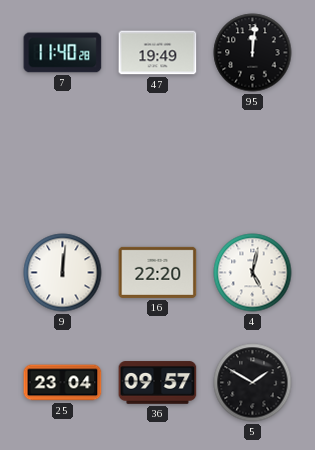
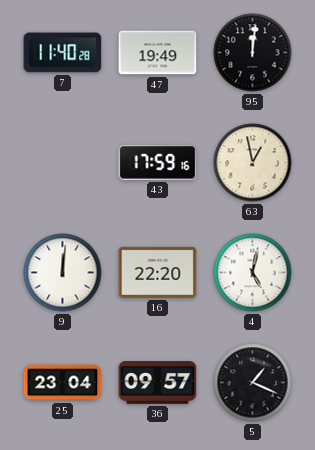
43: none -> 17:59
63: none -> 12:58
5: 1:50 -> 1:19
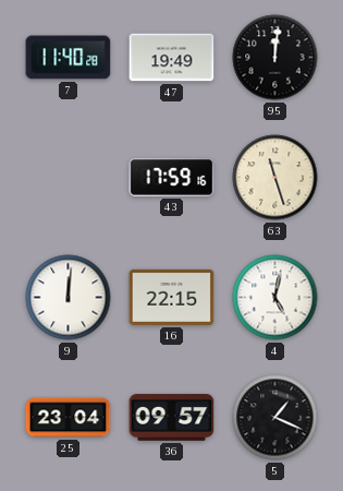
63: 12:58 -> 11:27
16: 22:20 -> 22:15
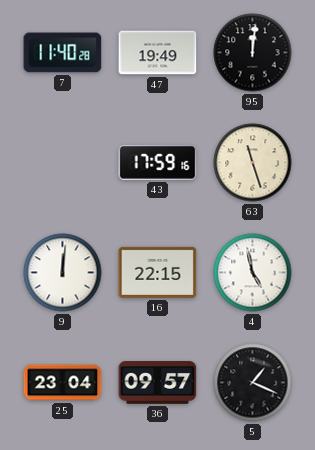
4: 5:02 -> 4:58
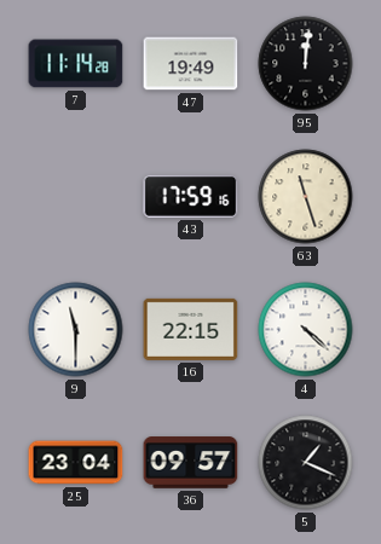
7: 11:40 -> 11:14
9: 12:01 -> 11:30
4: 4:58 -> 4:22
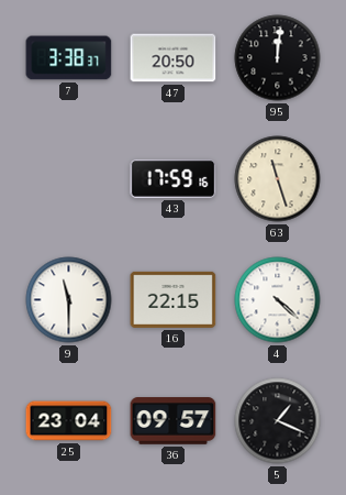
7: 11:14 -> 3:38
47: 19:49 -> 20:50
